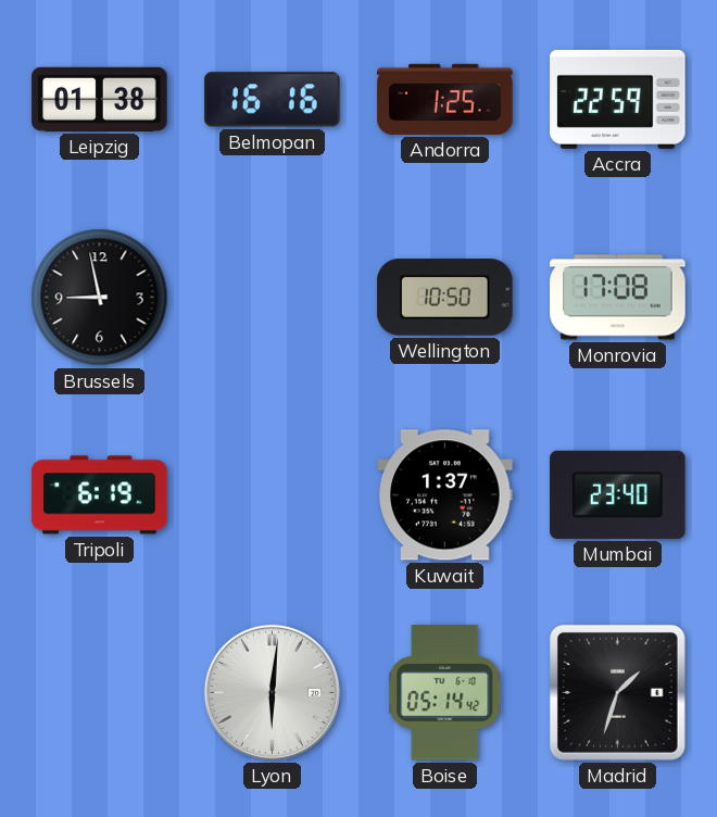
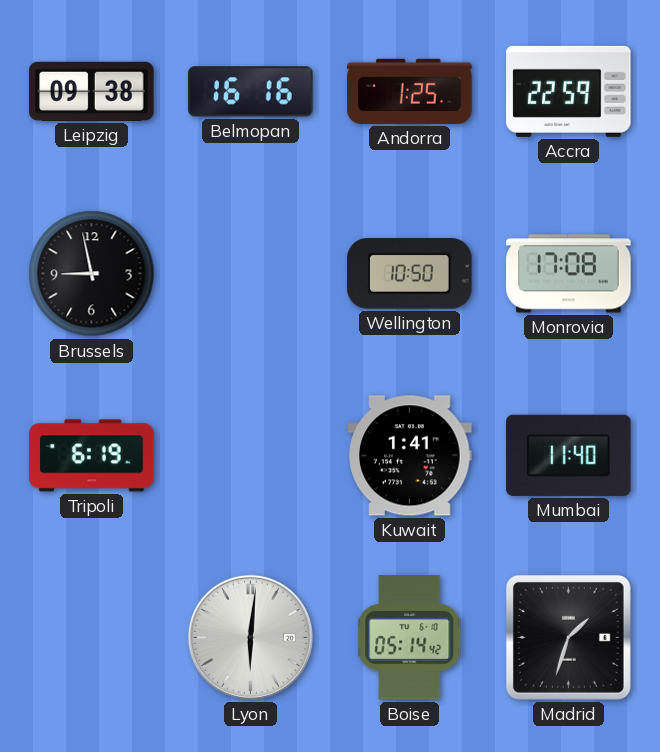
Leipzig: 01:38 -> 09:38
Kuwait: 1:37 -> 1:41
Mumbai: 23:40 -> 11:40
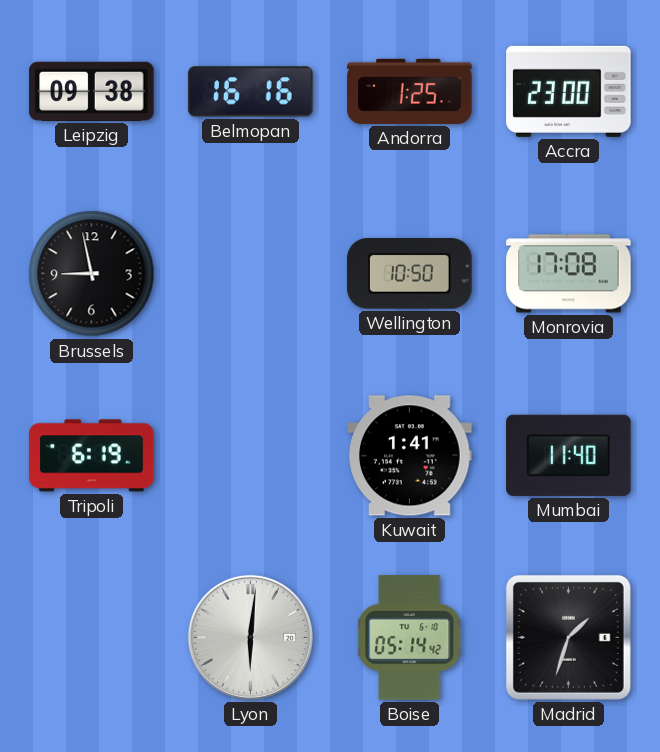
Accra: 22:59 -> 23:00
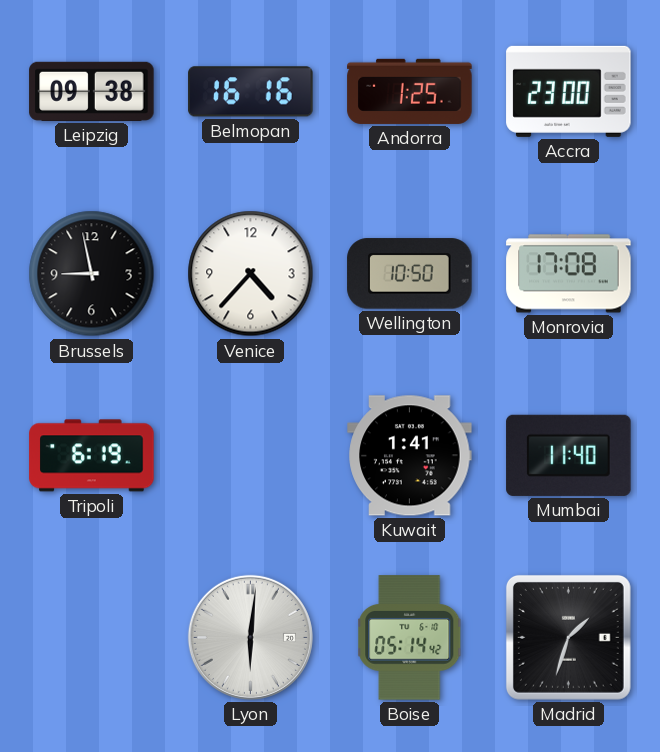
Venice: none -> 4:37
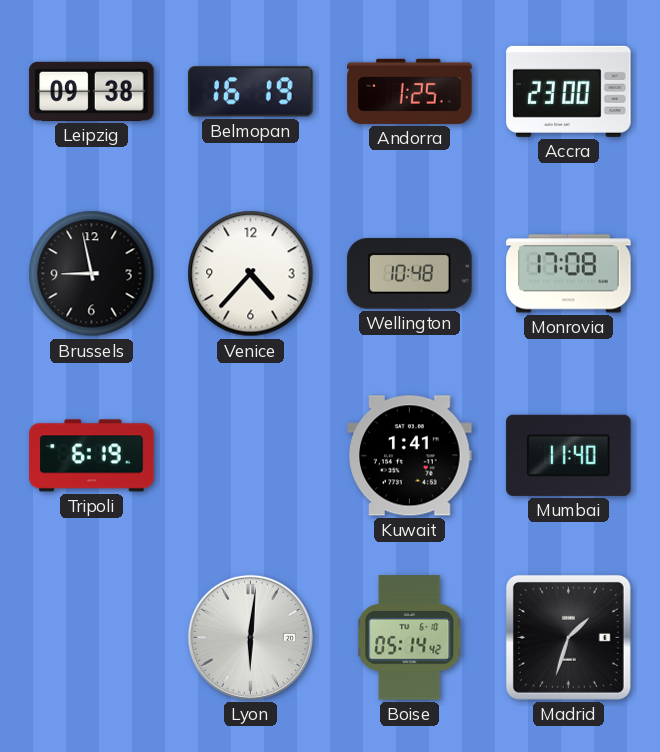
Belmopan: 16:16 -> 16:19
Wellington: 10:50 -> 10:48
